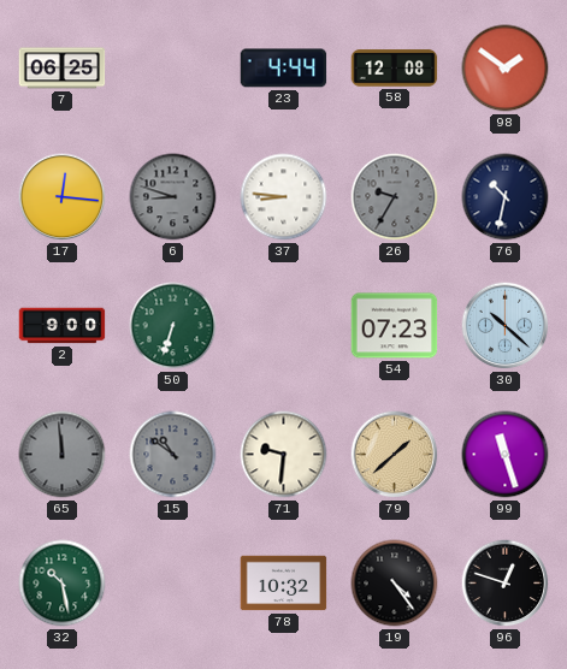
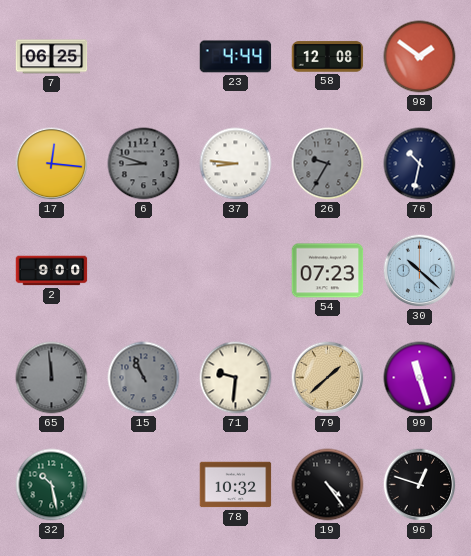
50: 6:33 -> none
15: 10:51 -> 10:56
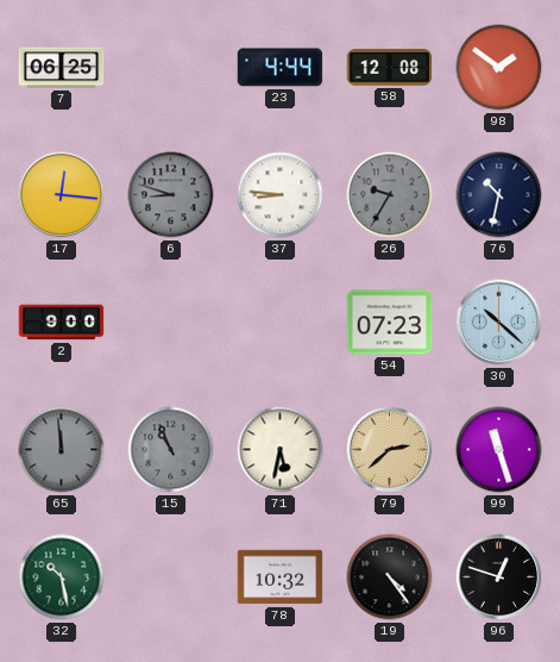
71: 9:31 -> 5:32
79: 1:38 -> 2:38
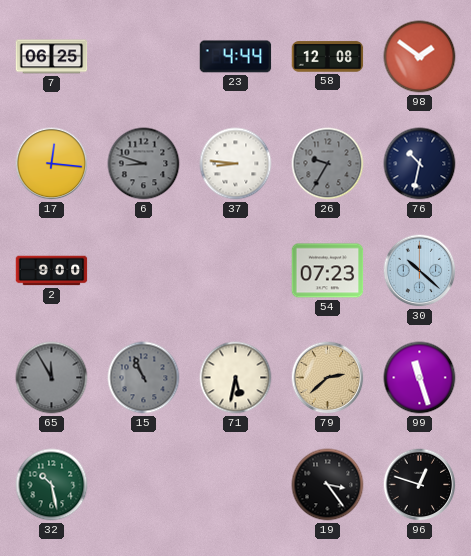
65: 11:59 -> 11:55
78: 10:32 -> none
19: 4:24 -> 3:24
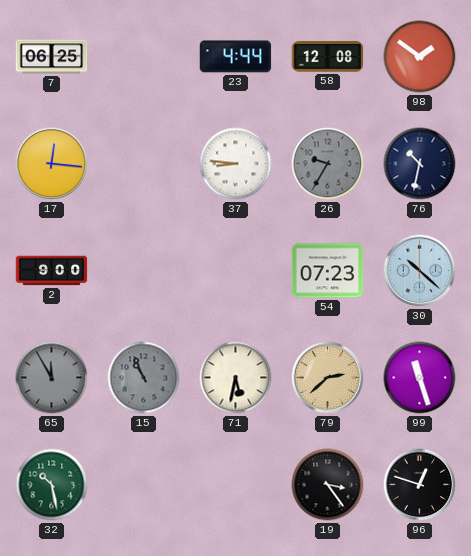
6: 8:48 -> none
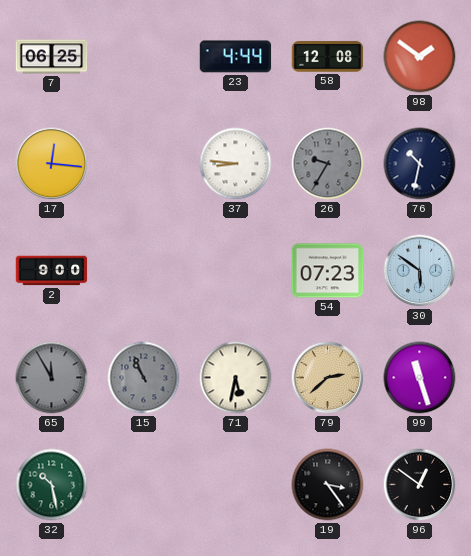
30: 10:22 -> 5:51
96: 12:48 -> 12:51
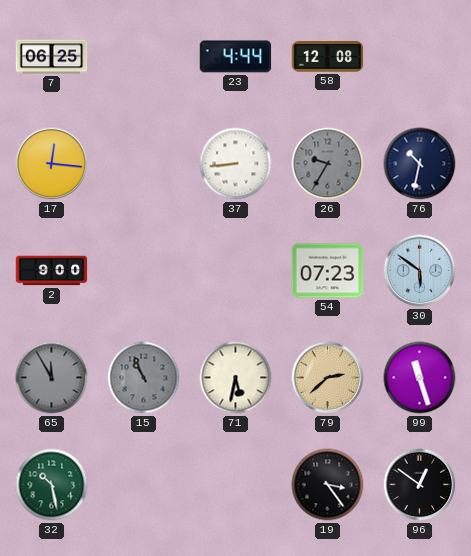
98: 1:51 -> none
37: 8:46 -> 8:44
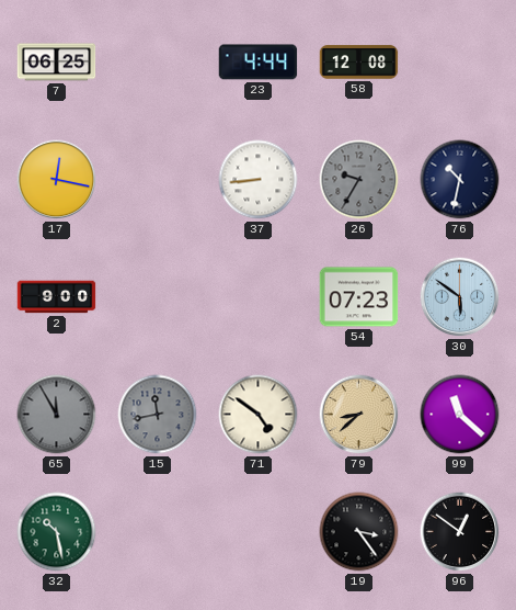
17: 12:16 -> 12:17
15: 10:56 -> 11:43
71: 5:32 -> 4:51
79: 2:38 -> 8:38
99: 11:27 -> 11:22
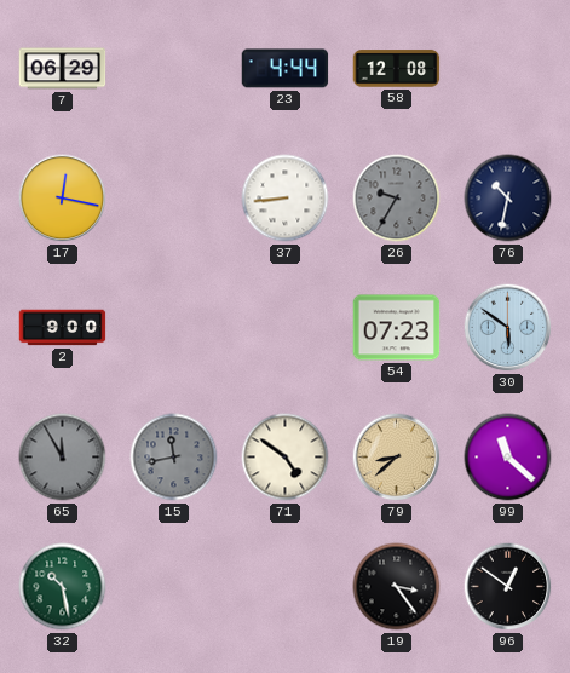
7: 06:25 -> 06:29
